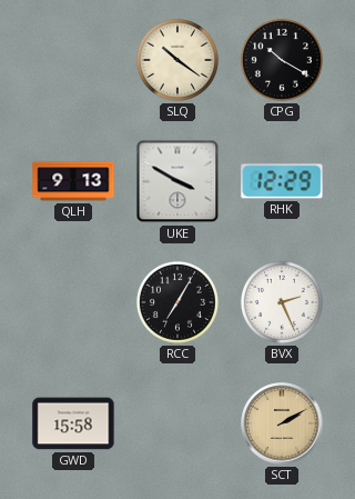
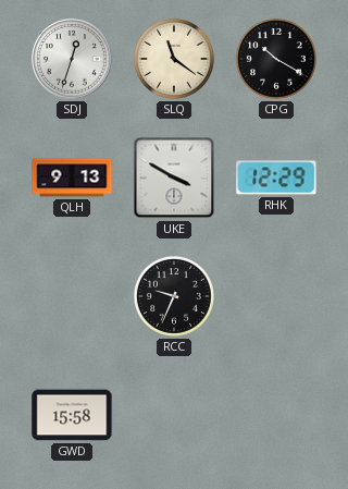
SDJ: none -> 12:33
SLQ: 10:21 -> 11:21
RCC: 7:05 -> 9:34
BVX: 2:26 -> none
SCT: 2:10 -> none
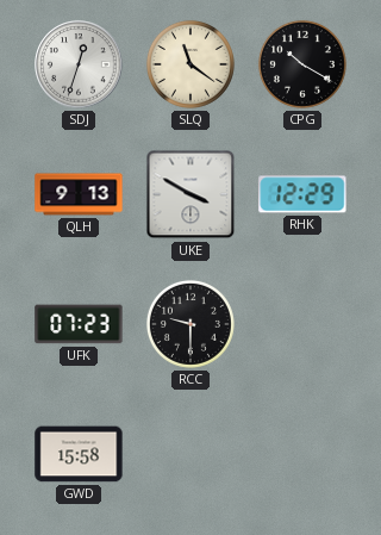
UFK: none -> 07:23
RCC: 9:34 -> 9:30
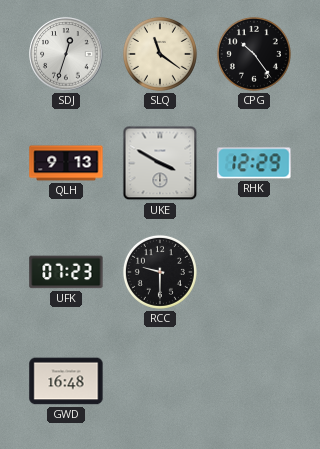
CPG: 10:20 -> 10:24
GWD: 15:58 -> 16:48
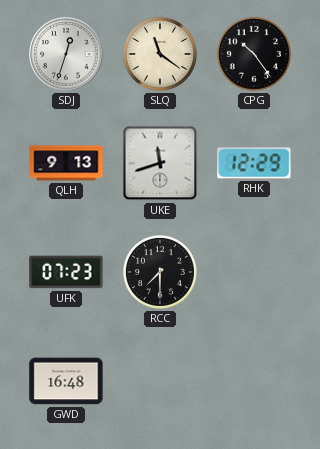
UKE: 3:50 -> 11:42
RCC: 9:30 -> 7:30
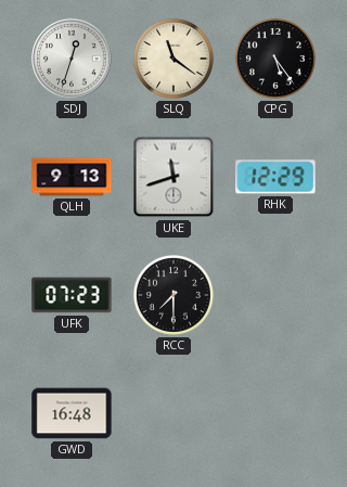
CPG: 10:24 -> 5:24
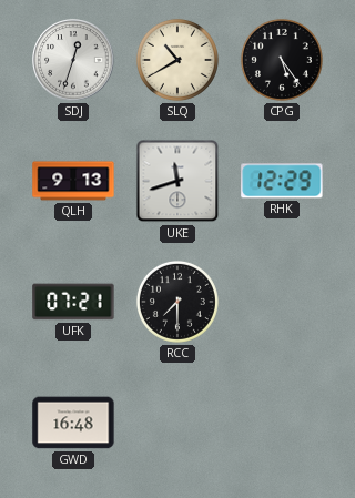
SLQ: 11:21 -> 10:40
UFK: 07:23 -> 07:21
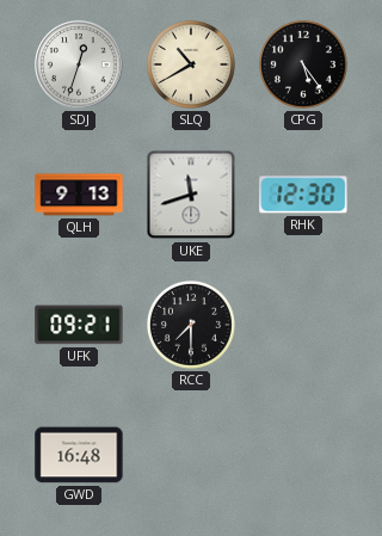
RHK: 12:29 -> 12:30
UFK: 07:21 -> 09:21
